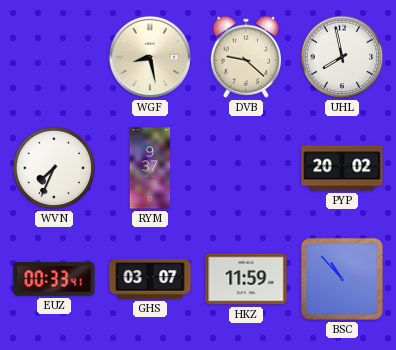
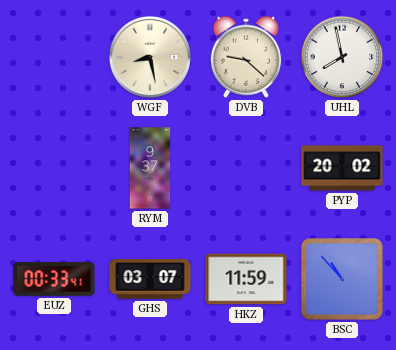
WVN: 7:34 -> none
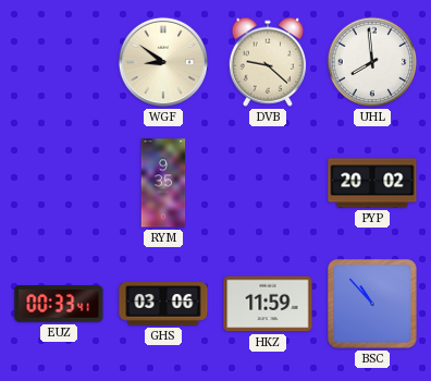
WGF: 8:28 -> 8:51
UHL: 7:58 -> 7:59
RYM: 9:37 -> 9:35
GHS: 03:07 -> 03:06
